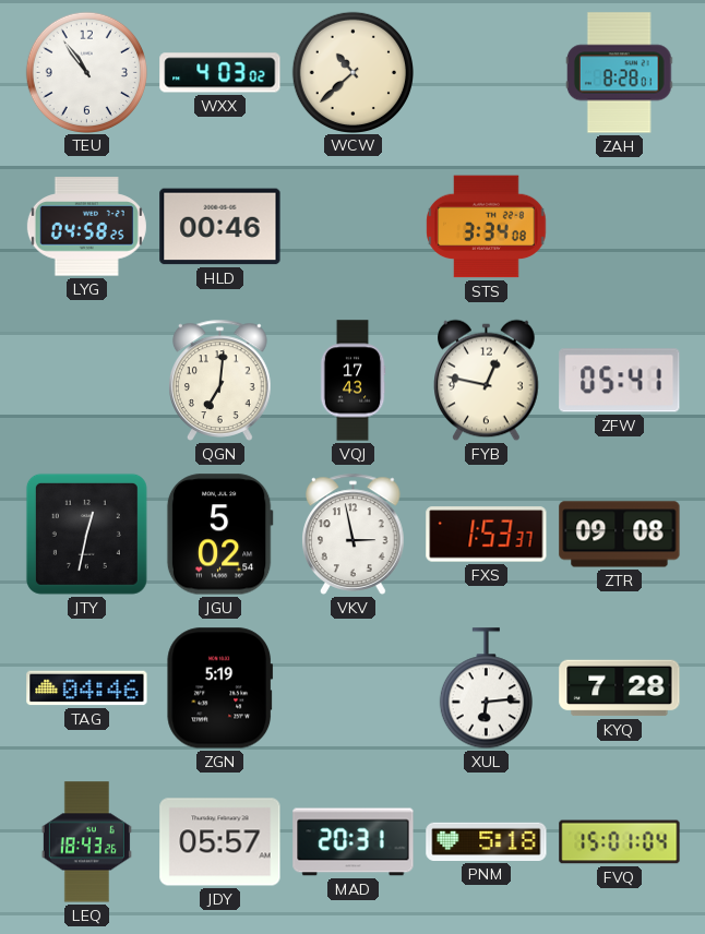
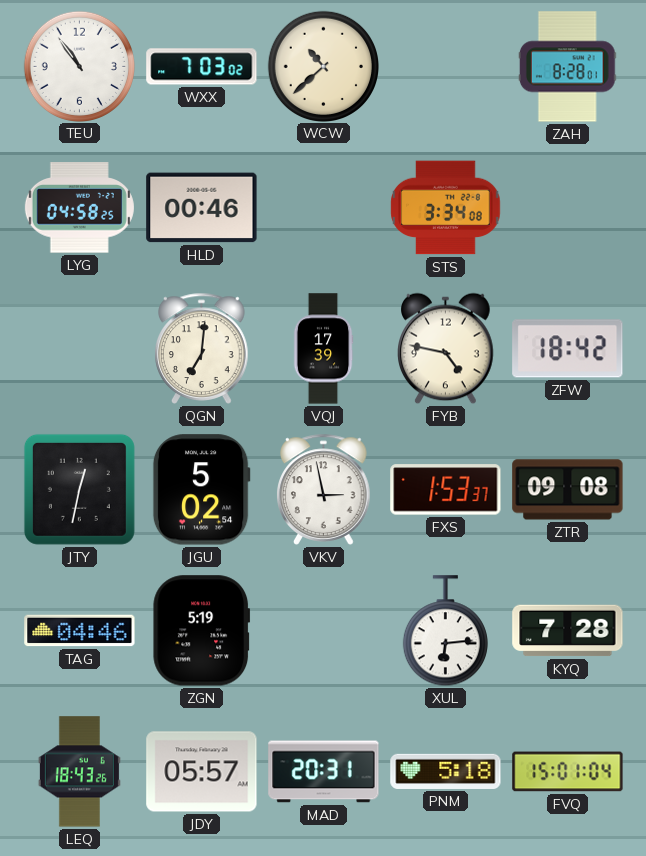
WXX: 4:03 -> 7:03
VQJ: 17:43 -> 17:39
FYB: 12:47 -> 4:47
ZFW: 05:41 -> 18:42
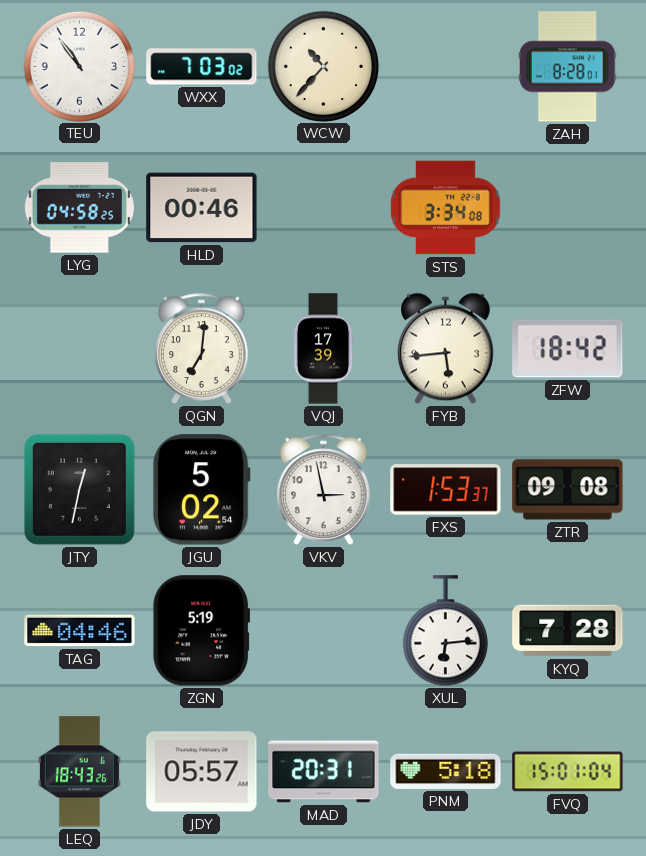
WCW: 10:38 -> 10:37
FYB: 4:47 -> 5:44
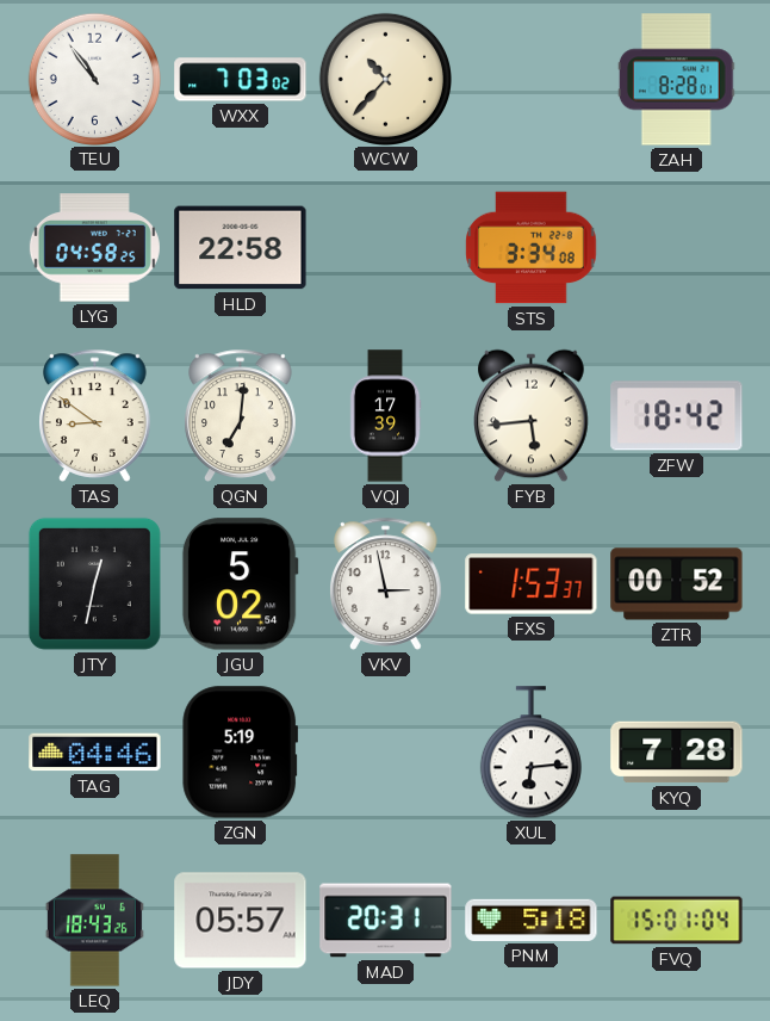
HLD: 00:46 -> 22:58
TAS: none -> 8:51
ZTR: 09:08 -> 00:52
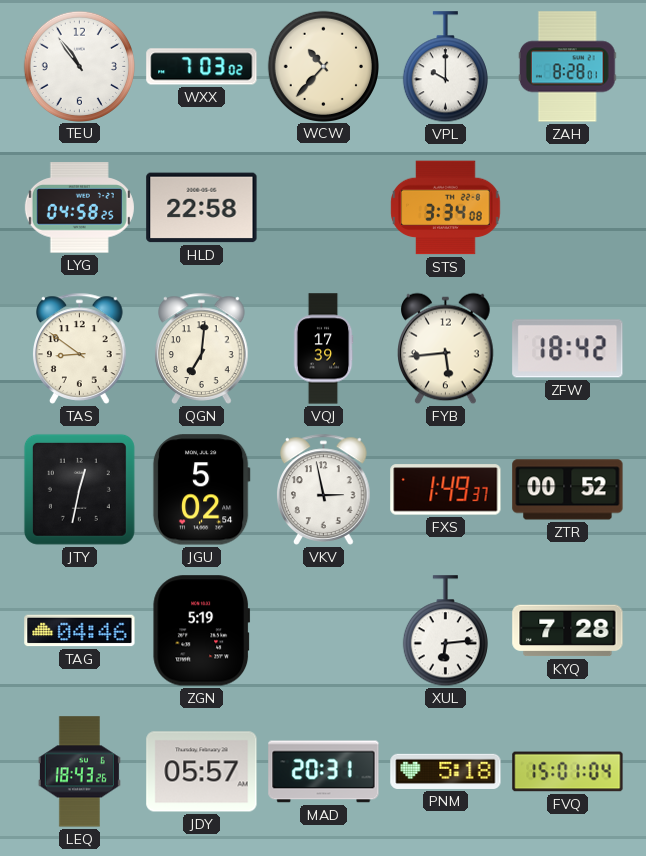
VPL: none -> 10:00
FXS: 1:53 -> 1:49
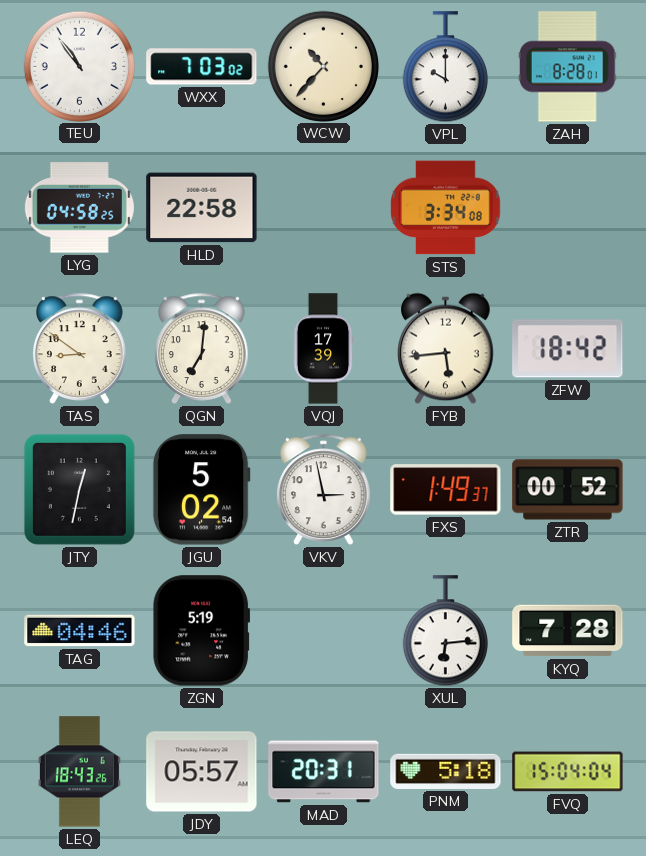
FVQ: 15:01 -> 15:04
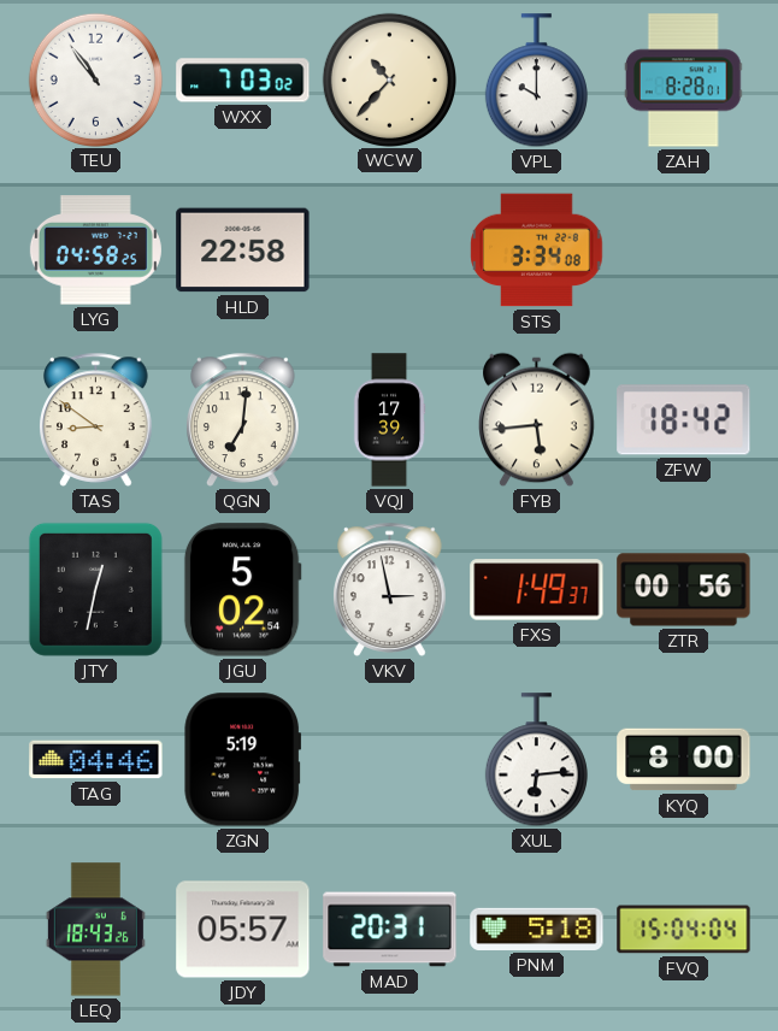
ZTR: 00:52 -> 00:56
KYQ: 7:28 -> 8:00
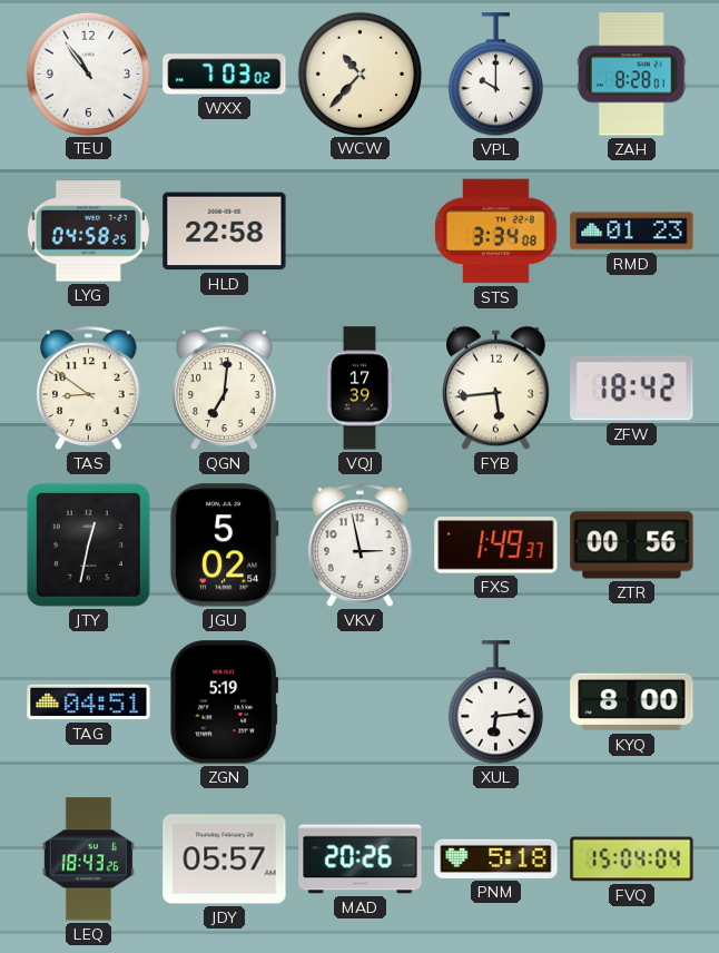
RMD: none -> 01:23
TAG: 04:46 -> 04:51
MAD: 20:31 -> 20:26
